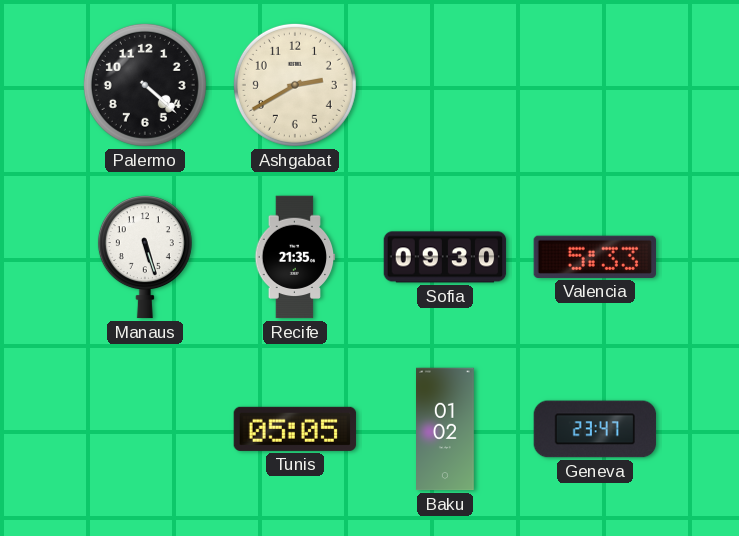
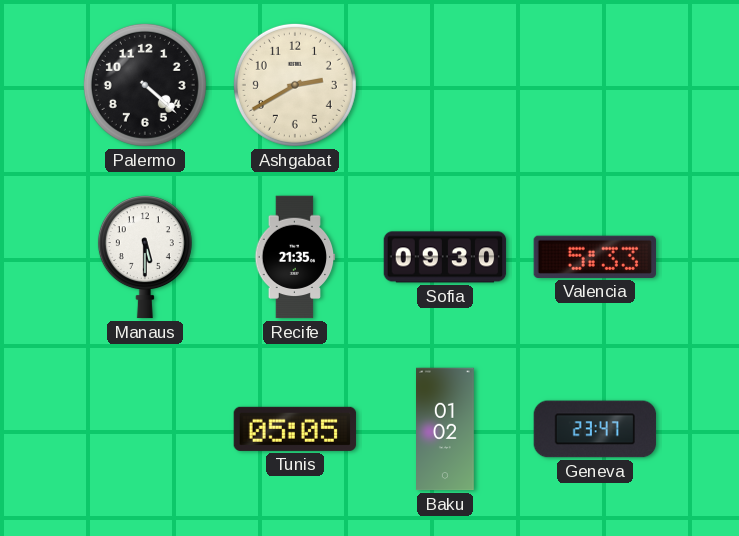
Manaus: 5:27 -> 5:30
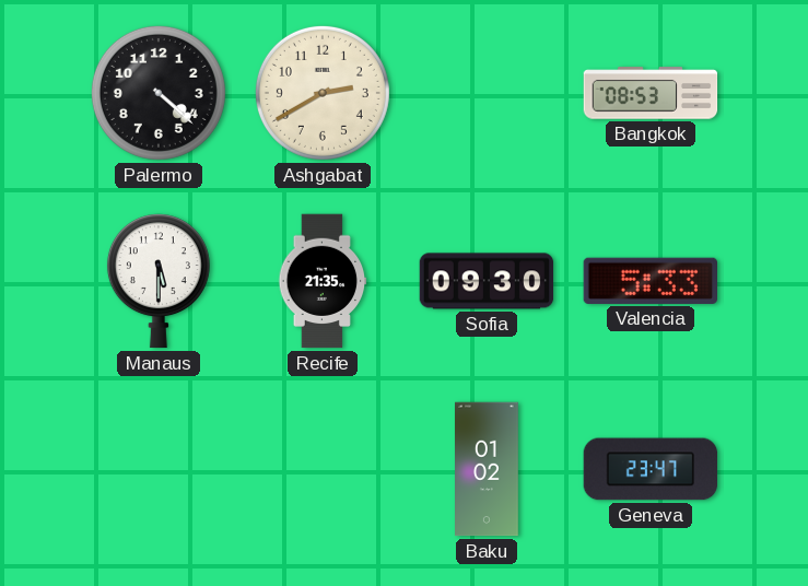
Bangkok: none -> 08:53
Tunis: 05:05 -> none
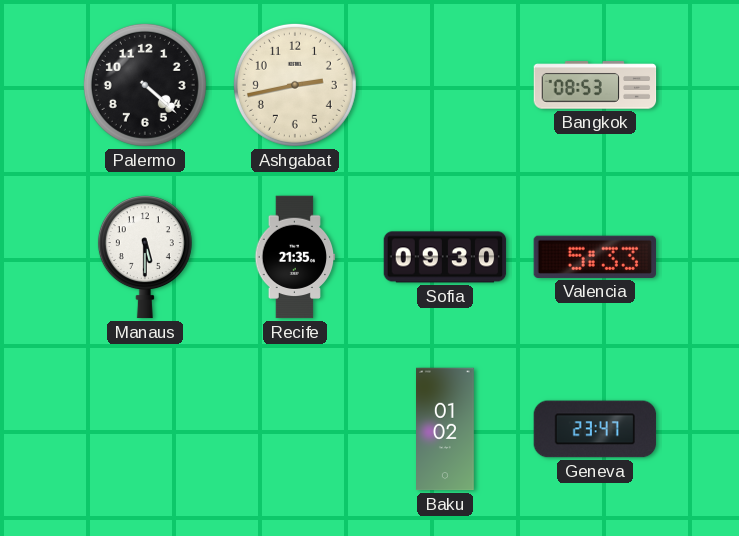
Ashgabat: 2:40 -> 2:43
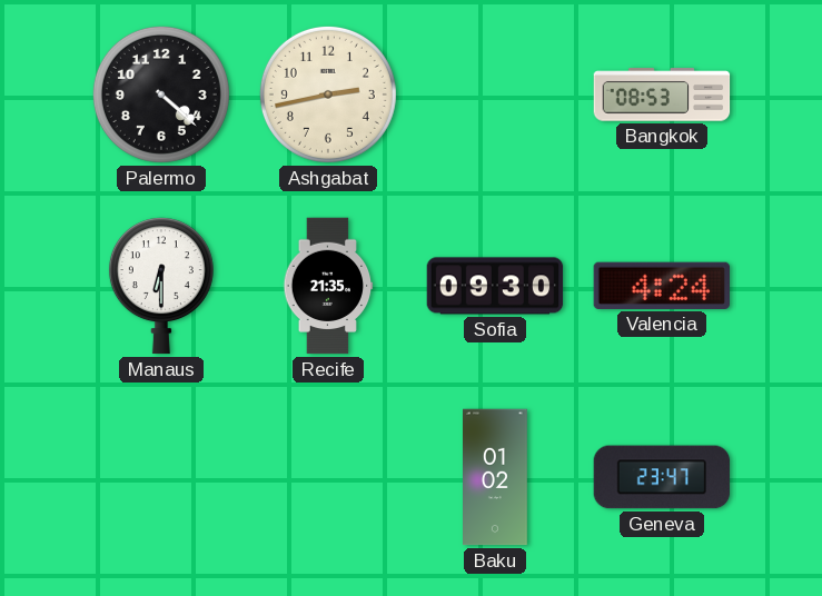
Manaus: 5:30 -> 6:30
Valencia: 5:33 -> 4:24
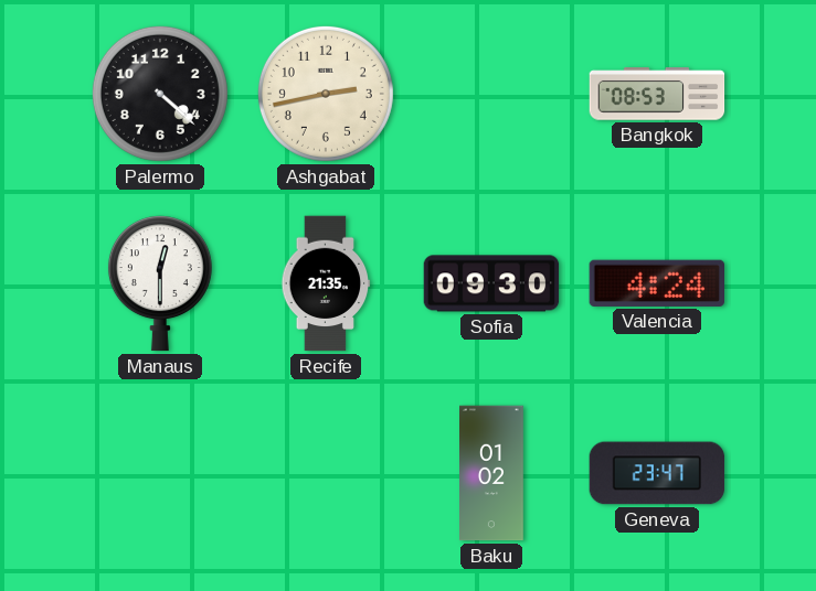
Manaus: 6:30 -> 12:30
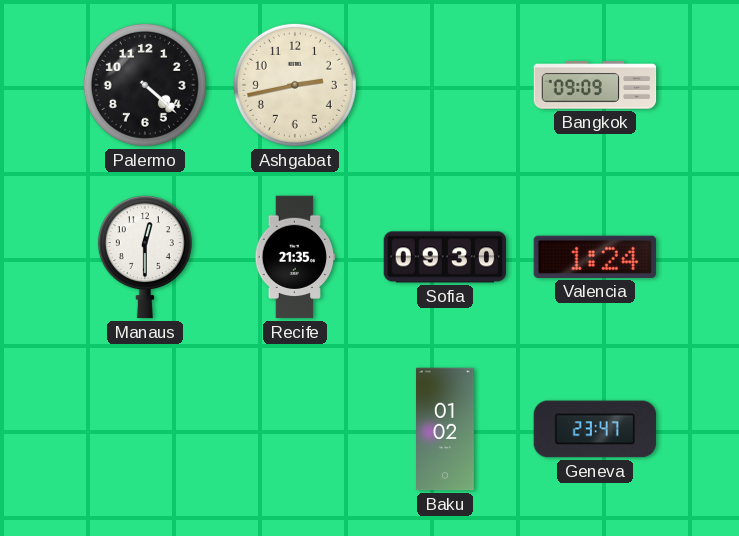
Bangkok: 08:53 -> 09:09
Valencia: 4:24 -> 1:24
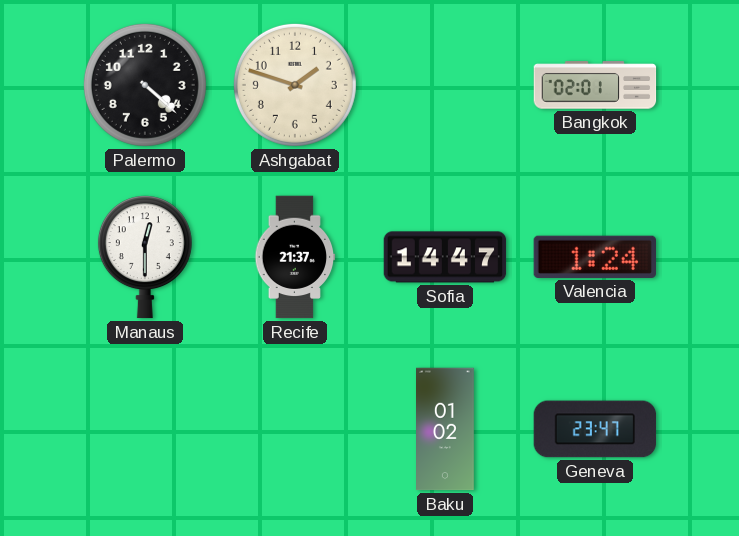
Ashgabat: 2:43 -> 1:48
Bangkok: 09:09 -> 02:01
Recife: 21:35 -> 21:37
Sofia: 09:30 -> 14:47
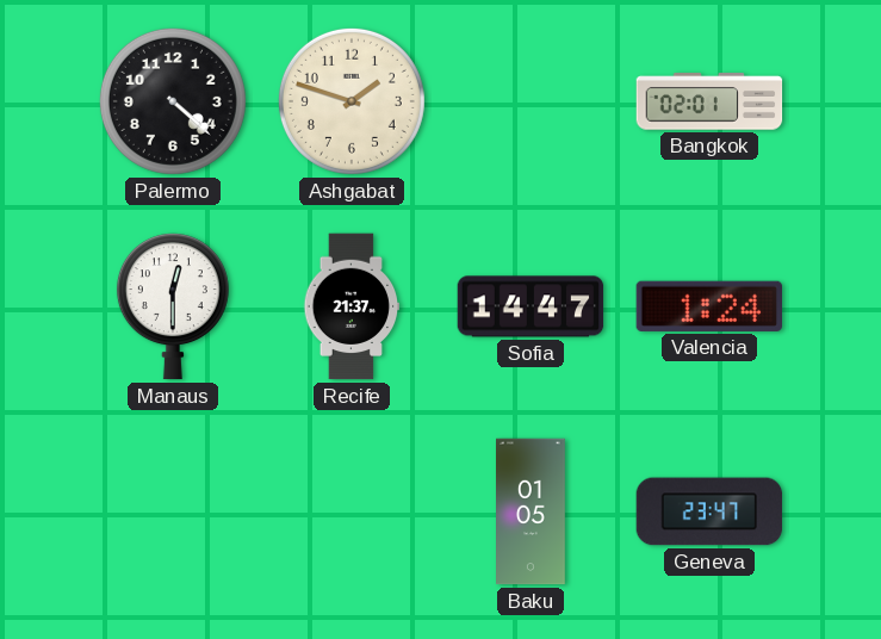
Baku: 01:02 -> 01:05
